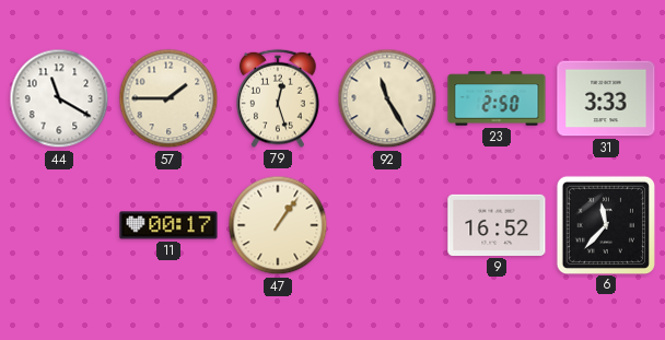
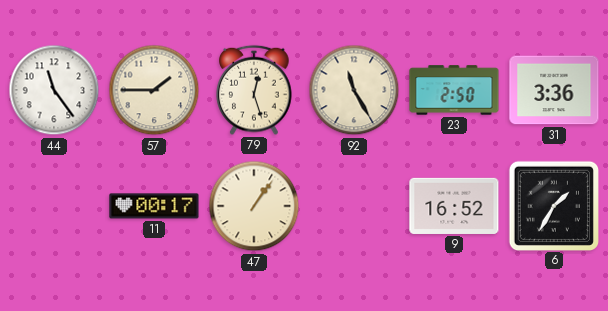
44: 11:20 -> 11:24
31: 3:33 -> 3:36
6: 11:37 -> 1:35
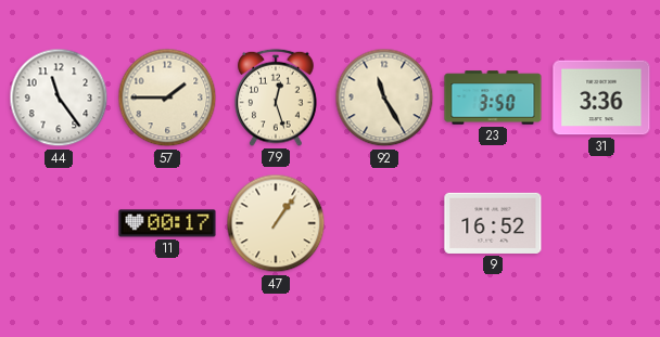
23: 2:50 -> 3:50
6: 1:35 -> none
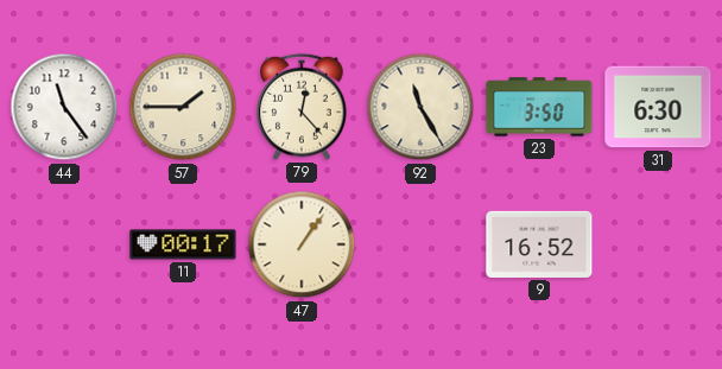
79: 12:27 -> 12:23
31: 3:36 -> 6:30
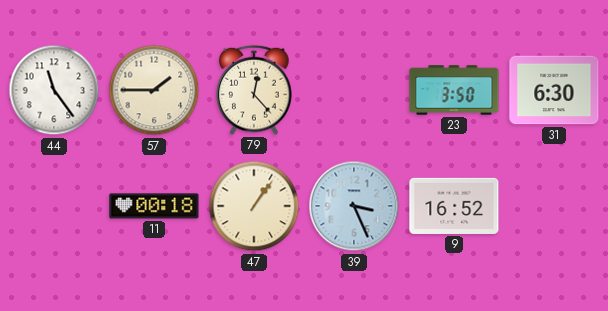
92: 11:25 -> none
11: 00:17 -> 00:18
39: none -> 3:26
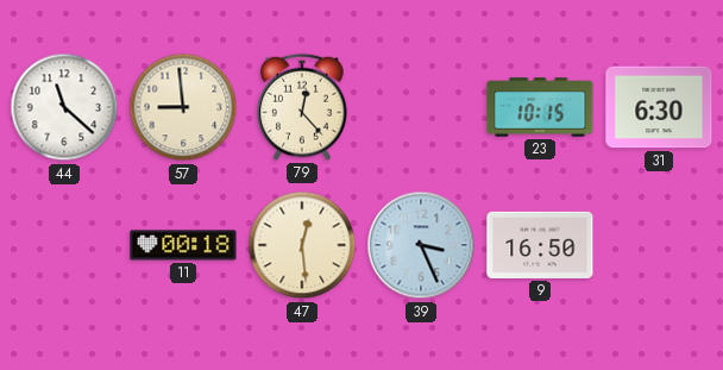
44: 11:24 -> 11:22
57: 1:45 -> 8:59
23: 3:50 -> 10:15
47: 1:06 -> 12:29
9: 16:52 -> 16:50
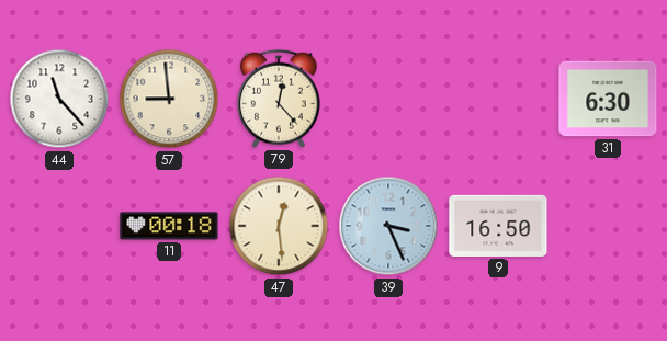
44: 11:22 -> 11:23
23: 10:15 -> none
